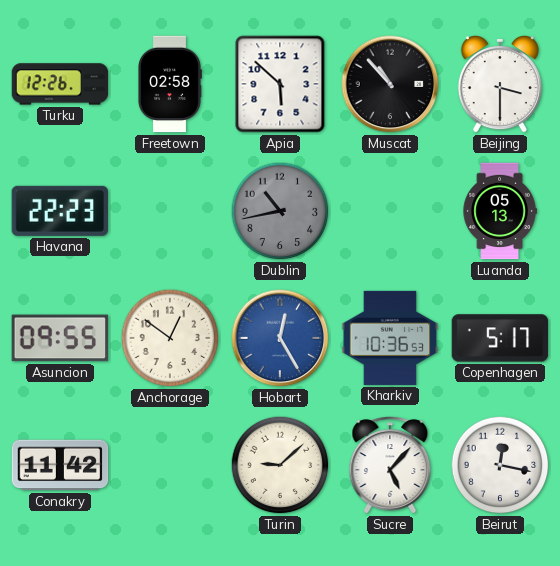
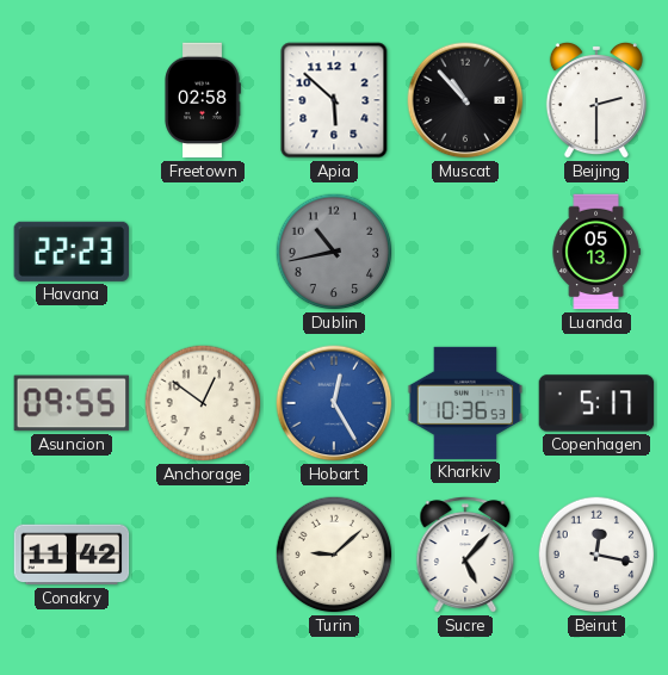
Turku: 12:26 -> none
Beijing: 3:30 -> 2:30
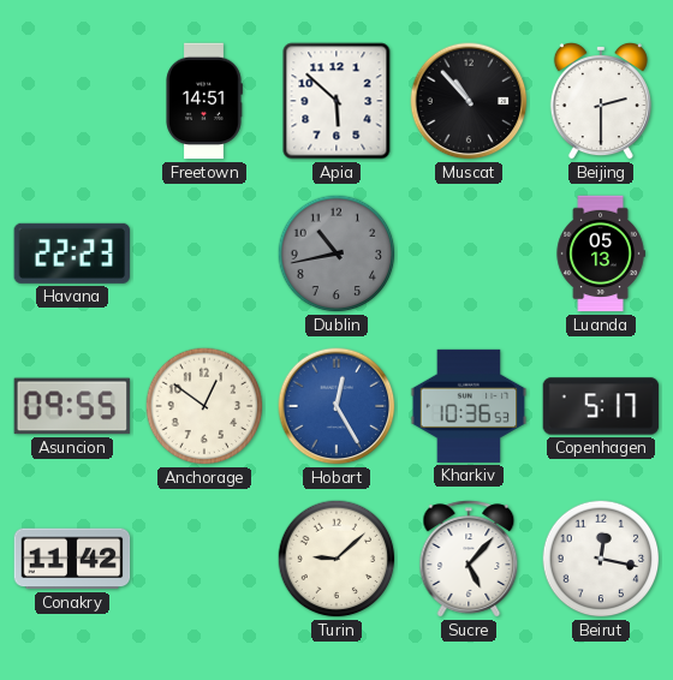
Freetown: 02:58 -> 14:51
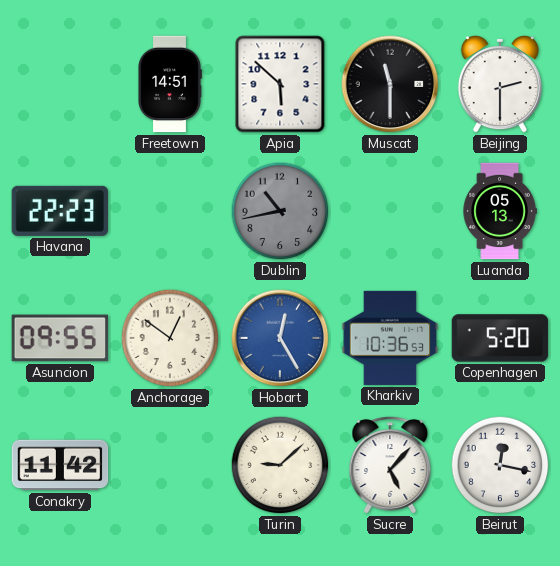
Muscat: 10:53 -> 11:30
Copenhagen: 5:17 -> 5:20
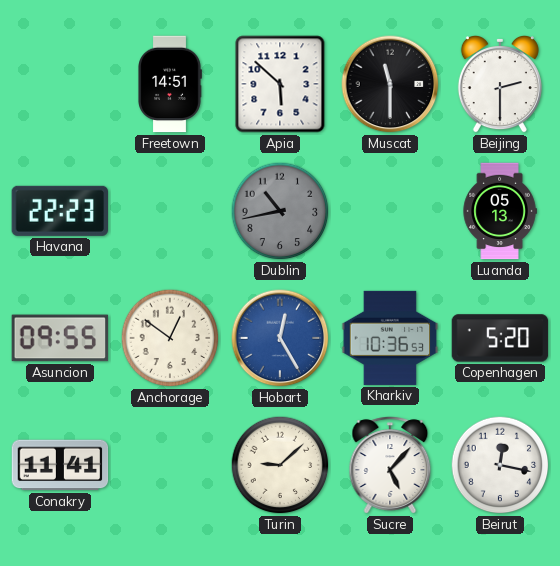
Conakry: 11:42 -> 11:41
